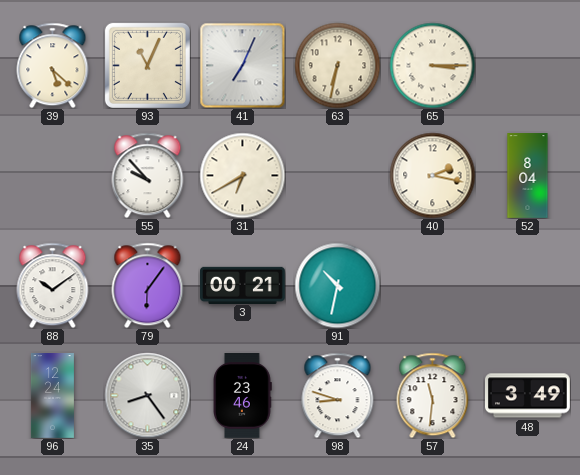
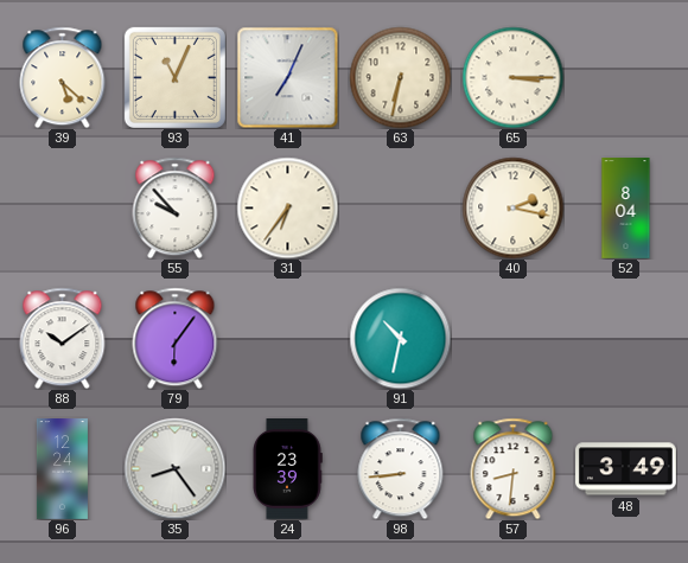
31: 6:40 -> 6:36
3: 00:21 -> none
24: 23:46 -> 23:39
98: 8:48 -> 8:44
57: 11:31 -> 8:31
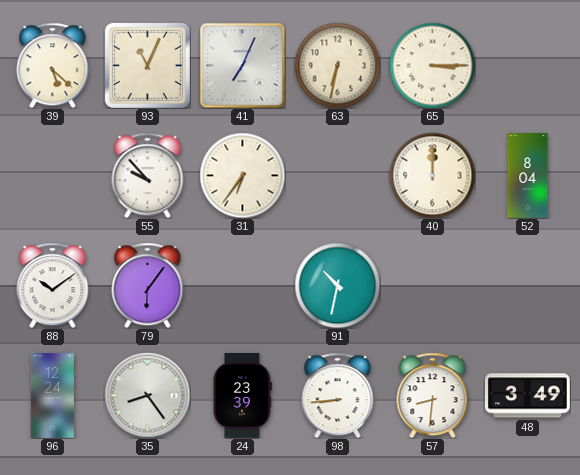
40: 2:17 -> 12:00
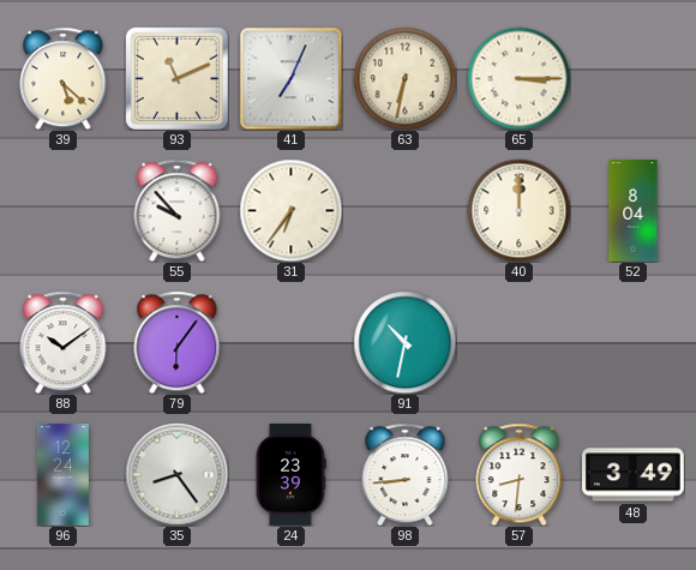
93: 11:04 -> 11:11
